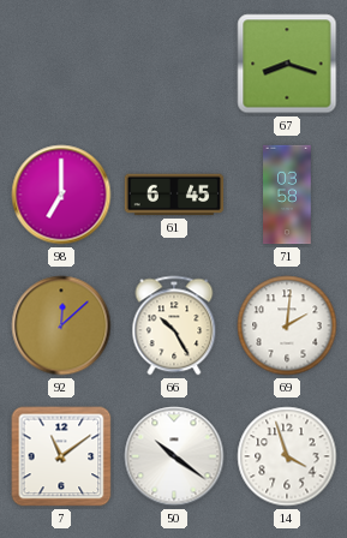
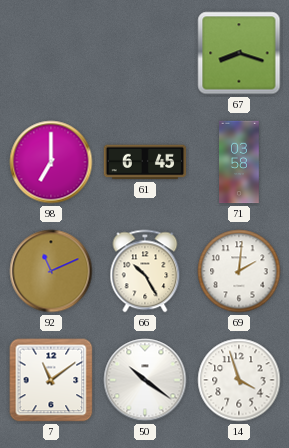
92: 12:08 -> 11:11
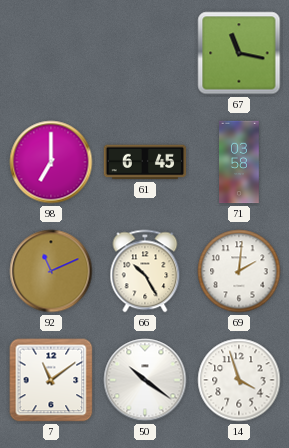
67: 8:18 -> 11:17
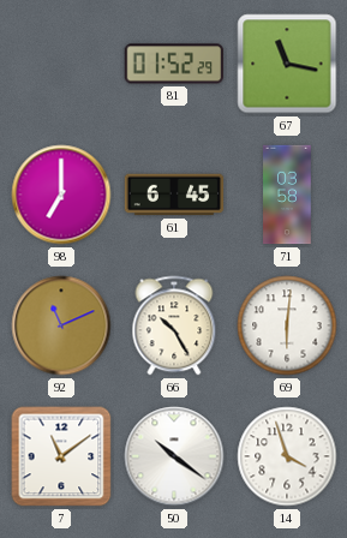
81: none -> 01:52
69: 2:01 -> 6:01
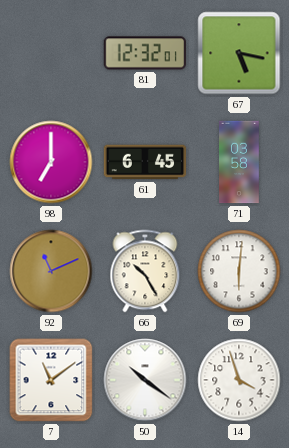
81: 01:52 -> 12:32
67: 11:17 -> 5:17
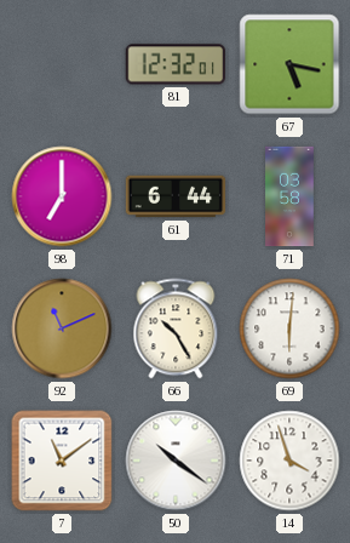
61: 6:45 -> 6:44
